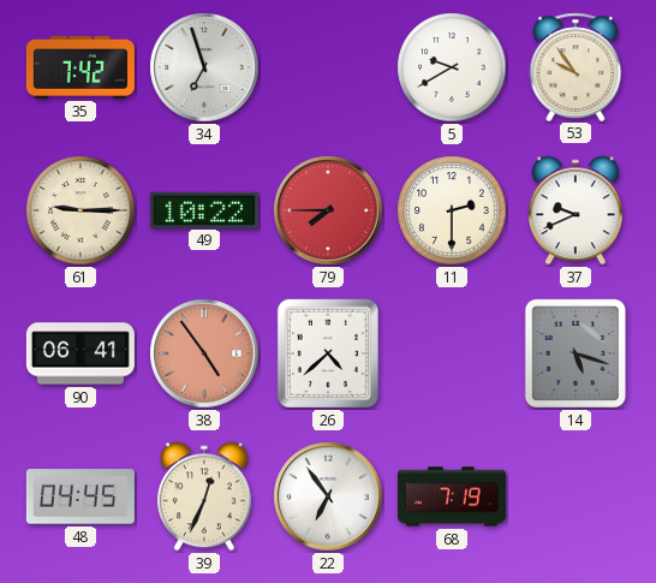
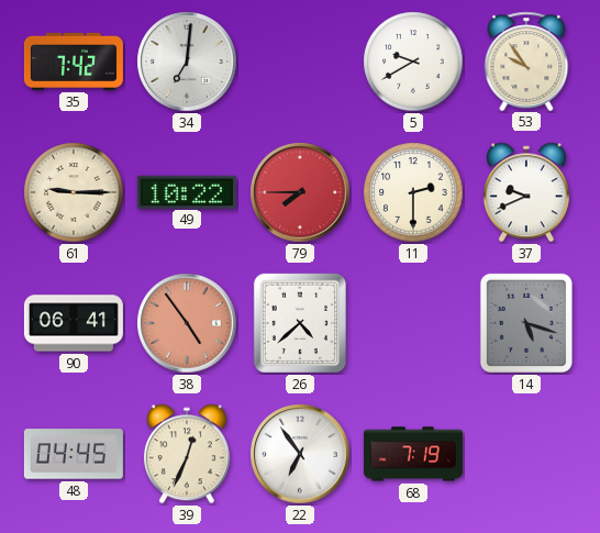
34: 6:57 -> 7:01
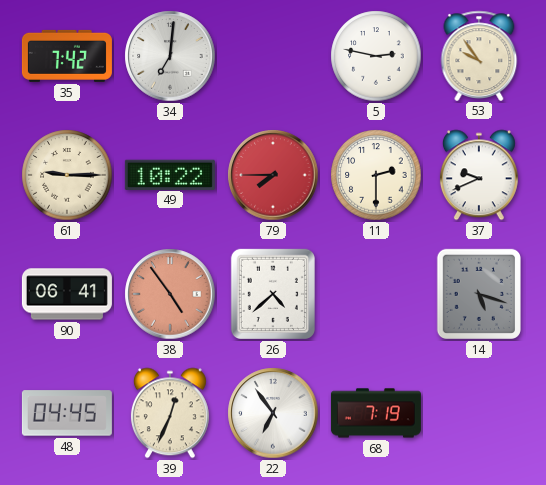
5: 9:40 -> 2:47
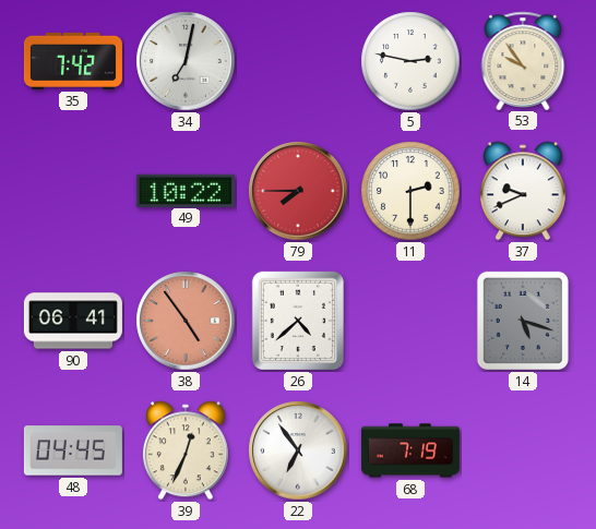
34: 7:01 -> 7:02
61: 9:15 -> none
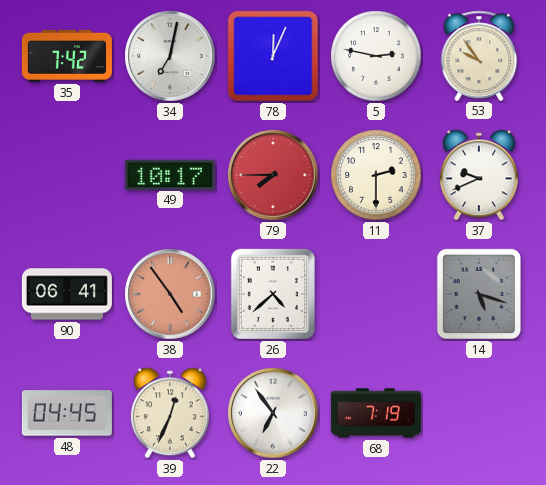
78: none -> 12:04
49: 10:22 -> 10:17
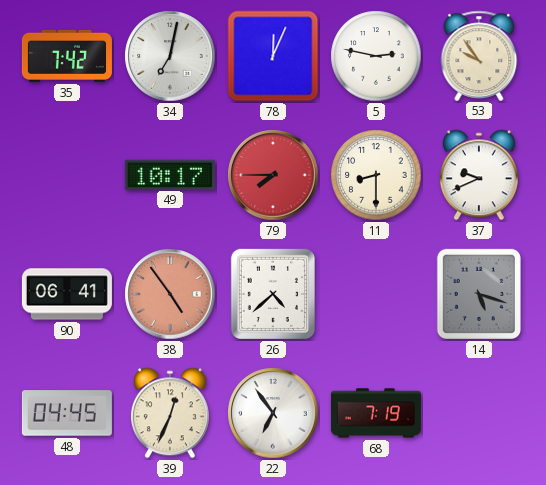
11: 2:30 -> 8:30
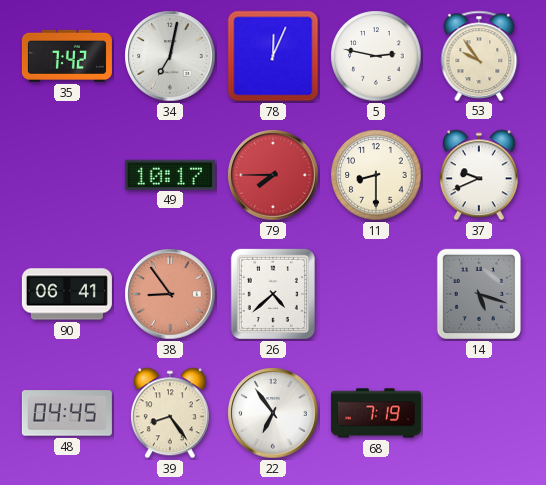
38: 4:54 -> 8:54
39: 12:34 -> 8:24
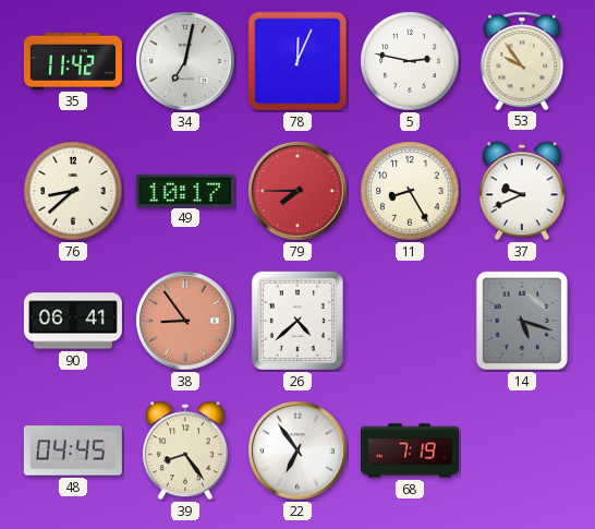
35: 7:42 -> 11:42
76: none -> 8:38
11: 8:30 -> 8:25
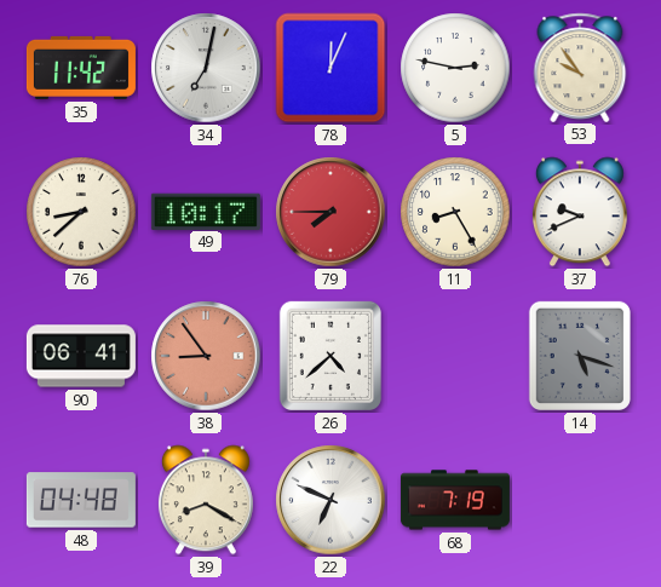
48: 04:45 -> 04:48
39: 8:24 -> 8:20
22: 6:54 -> 6:49
